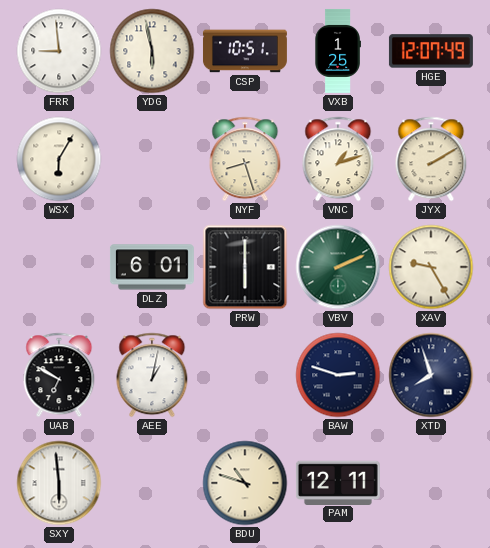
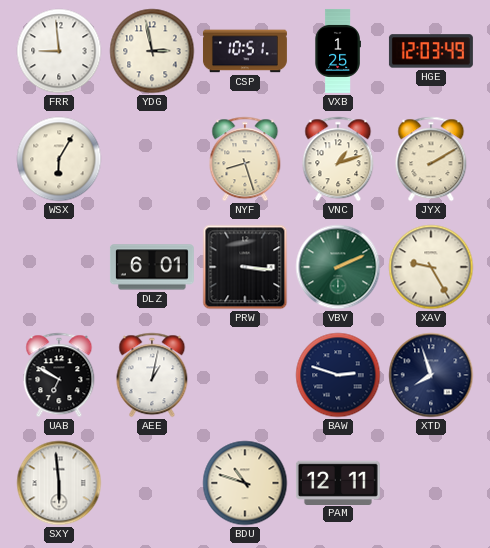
YDG: 5:58 -> 2:58
HGE: 12:07 -> 12:03
PRW: 6:00 -> 3:16
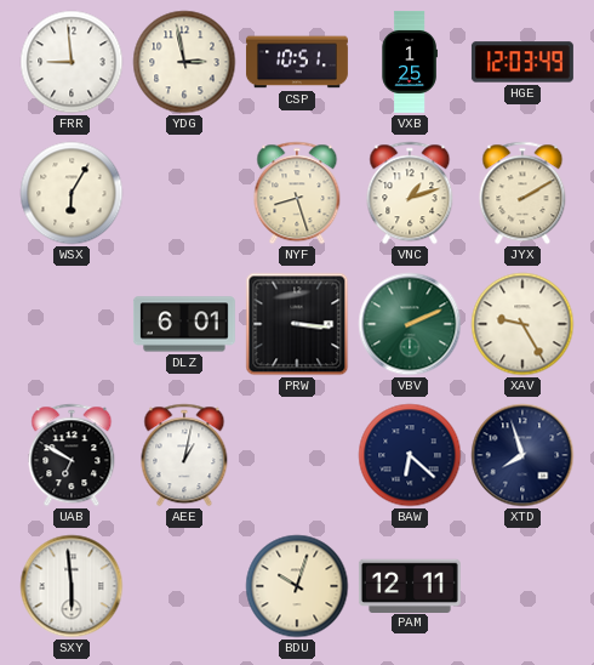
BAW: 2:48 -> 6:22
BDU: 10:48 -> 10:03
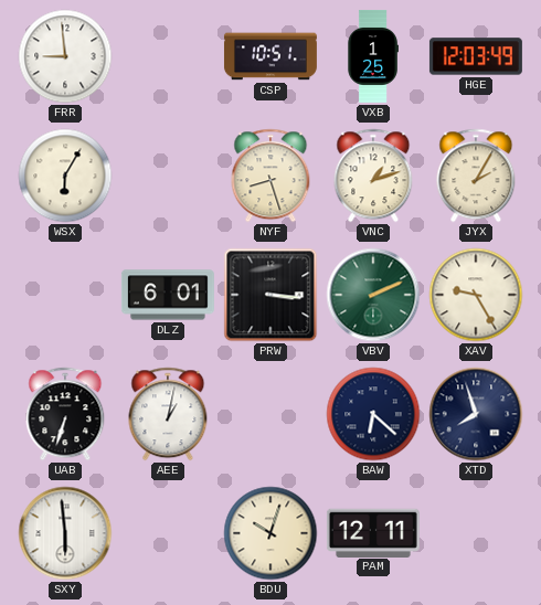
YDG: 2:58 -> none
JYX: 2:10 -> 2:05
UAB: 6:50 -> 6:33
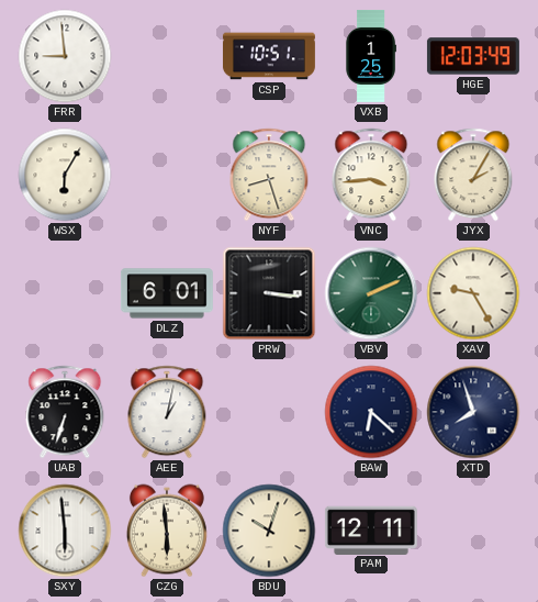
VNC: 1:12 -> 3:44
CZG: none -> 5:59
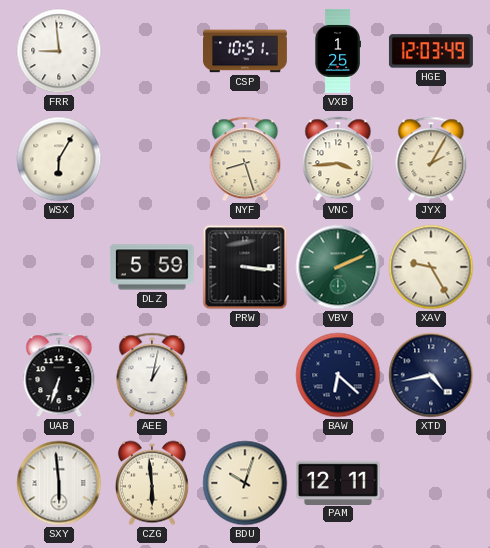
DLZ: 6:01 -> 5:59
XTD: 7:57 -> 4:43
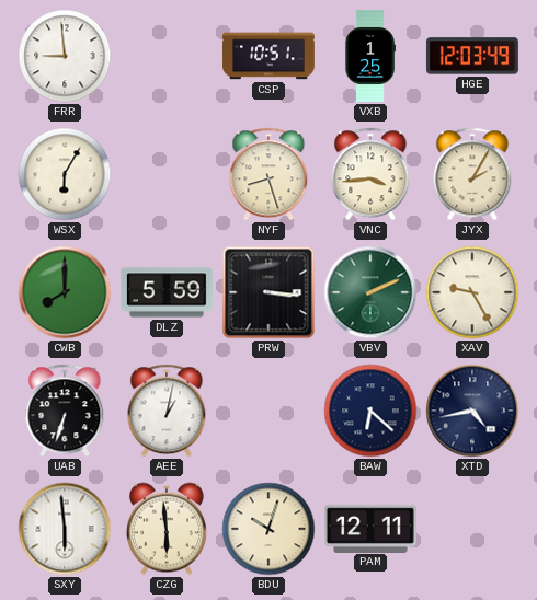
CWB: none -> 8:00
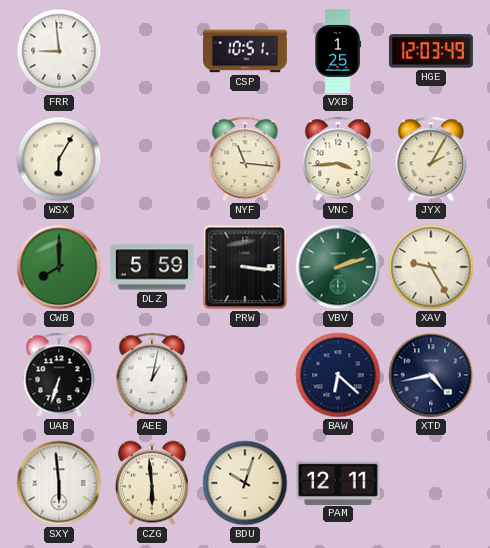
NYF: 8:27 -> 11:16
VBV: 2:11 -> 2:12
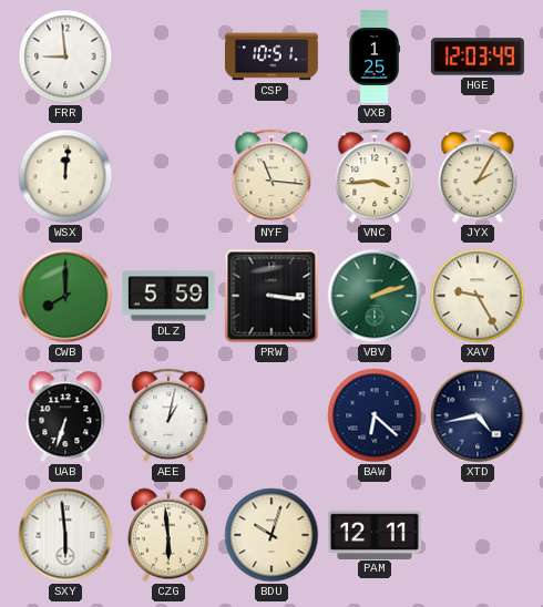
WSX: 6:05 -> 12:01
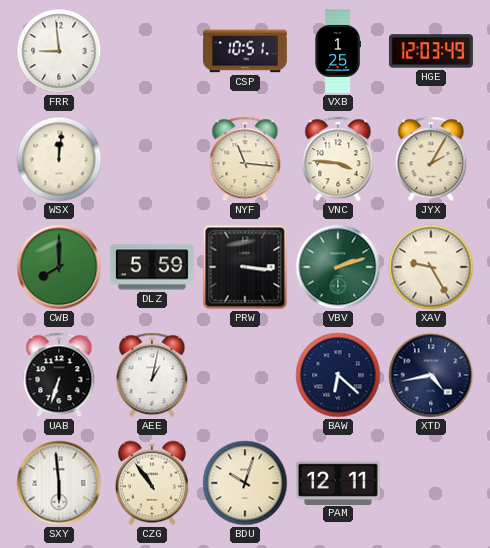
VNC: 3:44 -> 3:46
CZG: 5:59 -> 10:54
